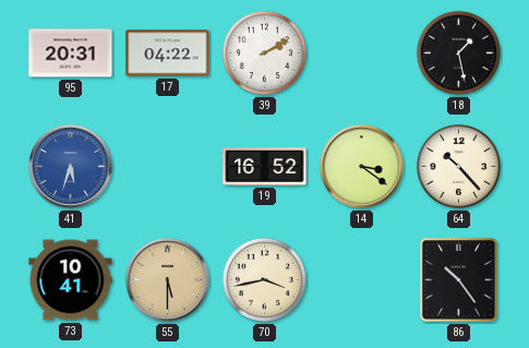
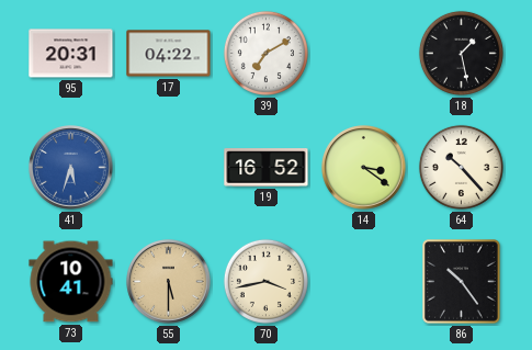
39: 2:10 -> 7:10
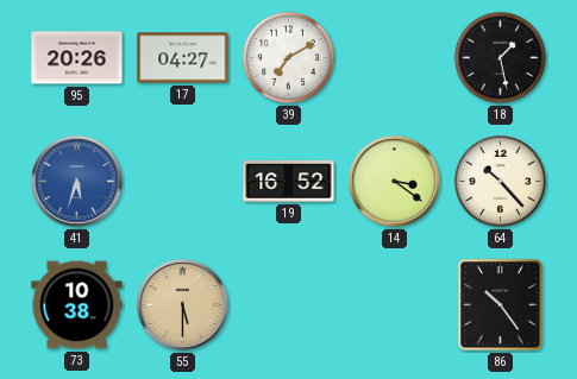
95: 20:31 -> 20:26
17: 04:22 -> 04:27
73: 10:41 -> 10:38
70: 3:43 -> none
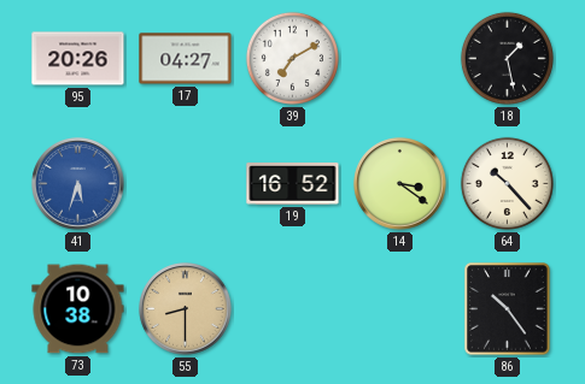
55: 5:30 -> 8:30
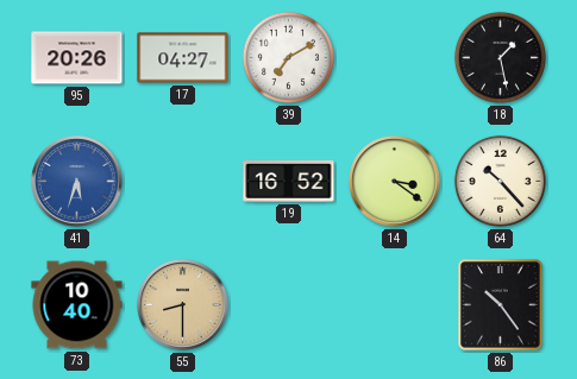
73: 10:38 -> 10:40
